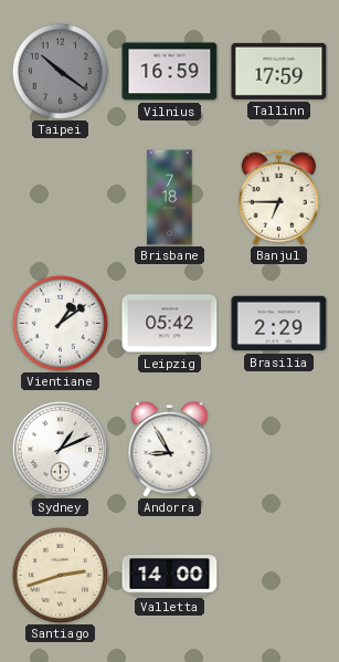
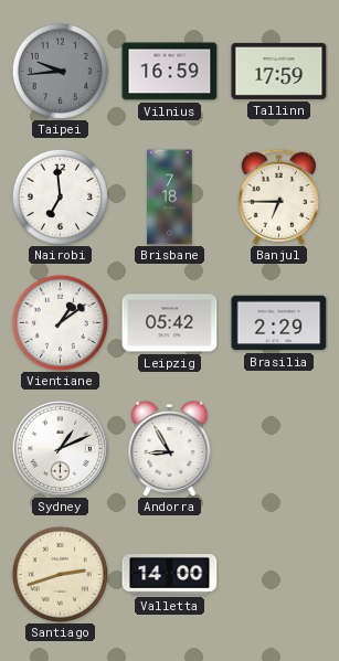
Taipei: 10:21 -> 9:44
Nairobi: none -> 6:59
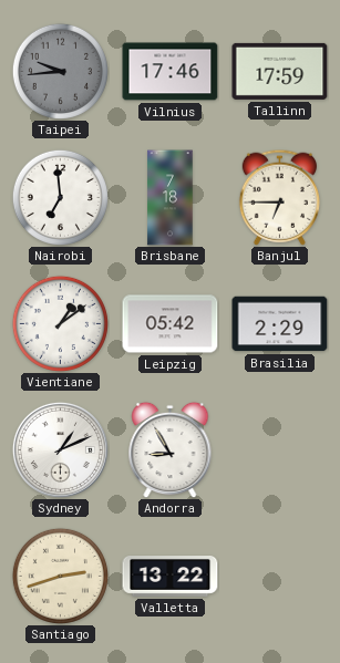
Vilnius: 16:59 -> 17:46
Valletta: 14:00 -> 13:22
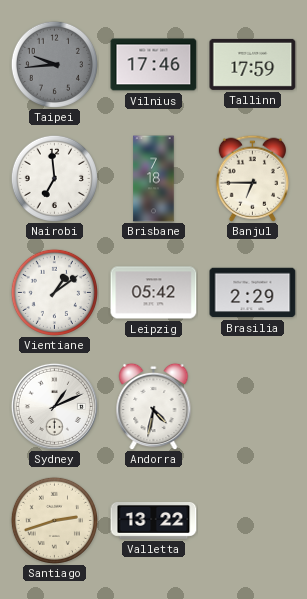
Andorra: 8:55 -> 4:32
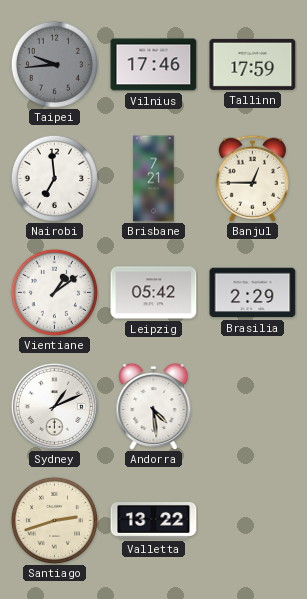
Brisbane: 7:18 -> 7:21
Banjul: 6:45 -> 12:45
Andorra: 4:32 -> 4:29
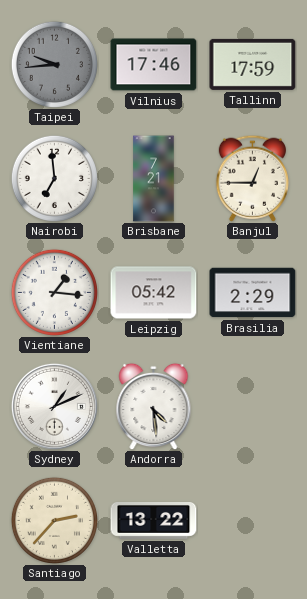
Vientiane: 1:09 -> 1:16
Santiago: 2:42 -> 2:37
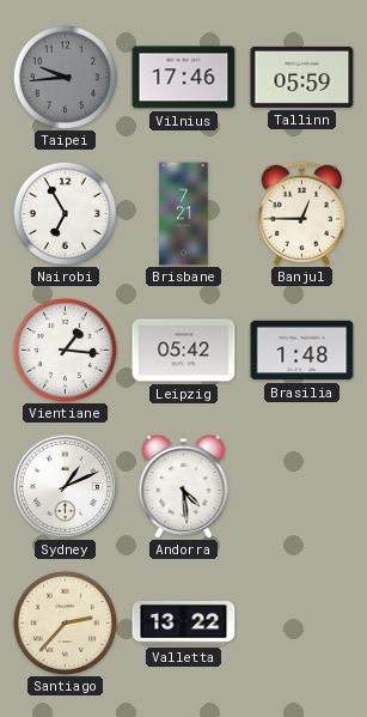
Tallinn: 17:59 -> 05:59
Nairobi: 6:59 -> 6:55
Brasilia: 2:29 -> 1:48
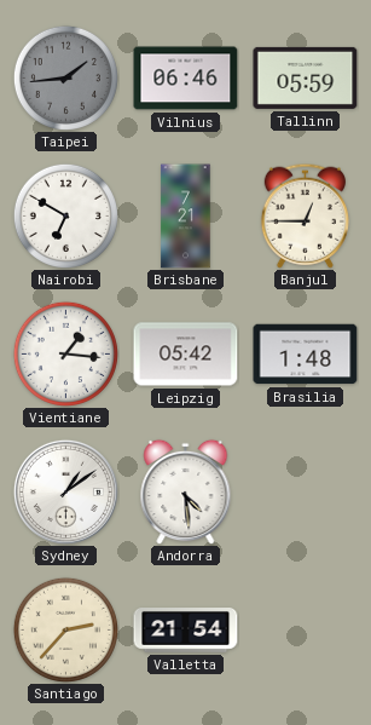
Taipei: 9:44 -> 1:44
Vilnius: 17:46 -> 06:46
Nairobi: 6:55 -> 6:50
Sydney: 1:11 -> 1:09
Valletta: 13:22 -> 21:54
